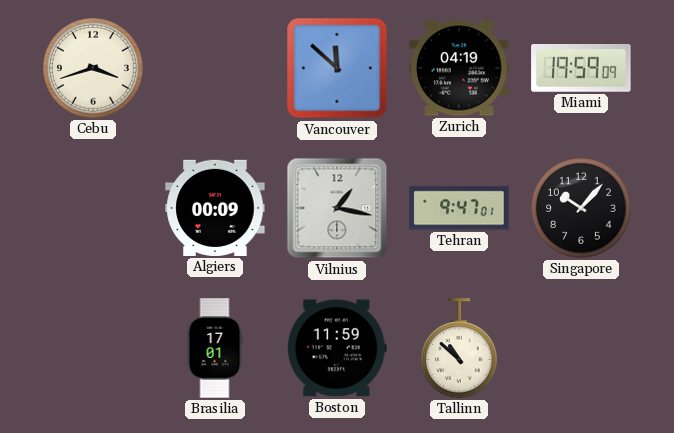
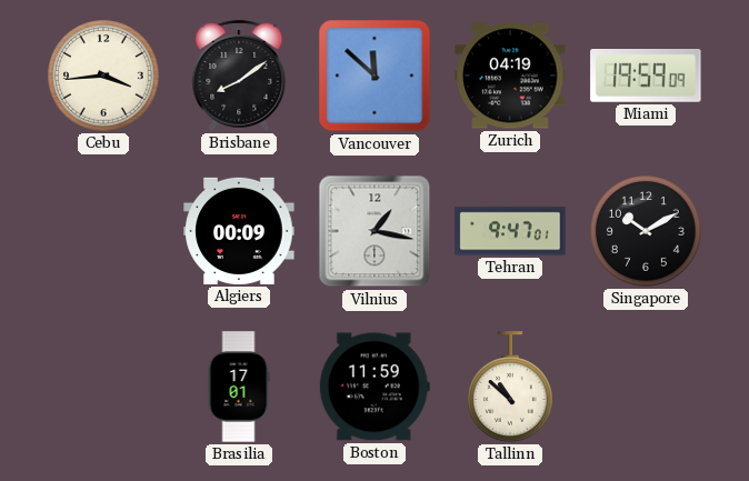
Cebu: 3:42 -> 3:44
Brisbane: none -> 8:09
Singapore: 10:07 -> 10:10
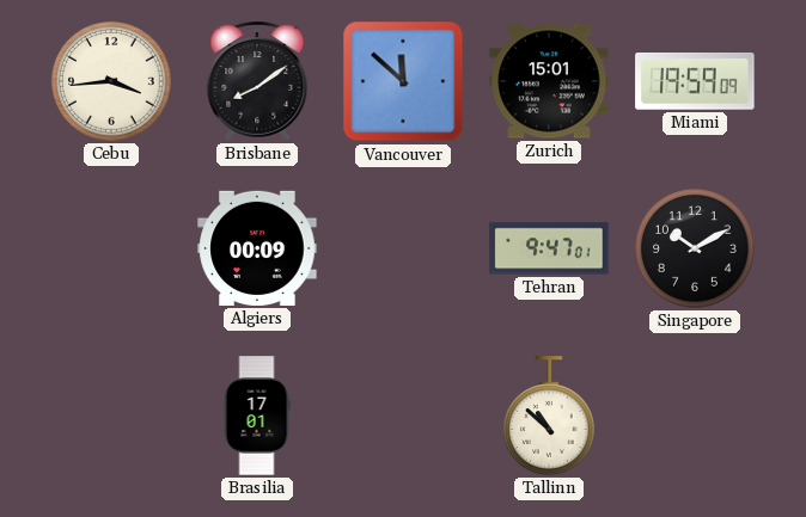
Zurich: 04:19 -> 15:01
Vilnius: 1:17 -> none
Boston: 11:59 -> none
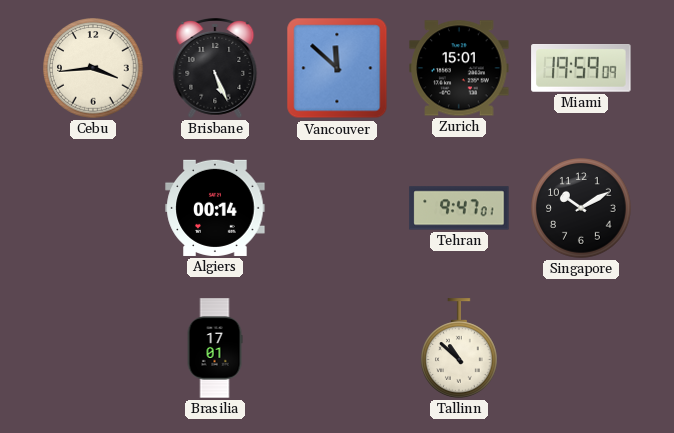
Brisbane: 8:09 -> 5:26
Algiers: 00:09 -> 00:14
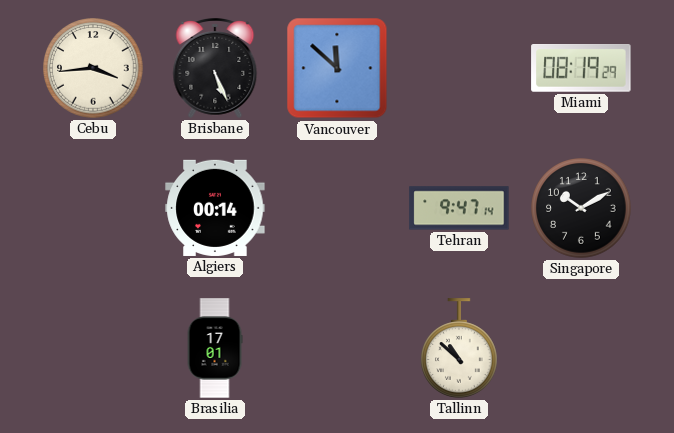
Zurich: 15:01 -> none
Miami: 19:59 -> 08:19
Tehran: 9:47:01 -> 9:47:14
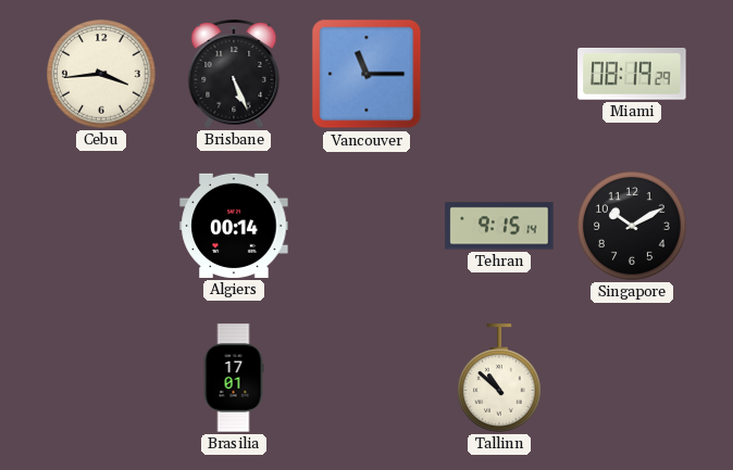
Vancouver: 11:52 -> 11:15
Tehran: 9:47 -> 9:15
